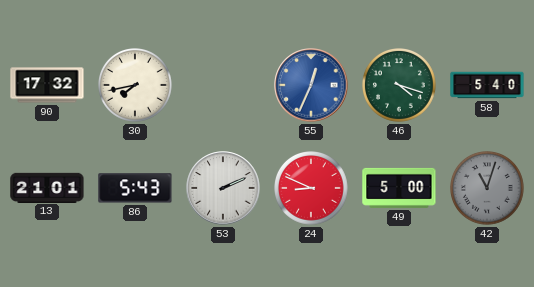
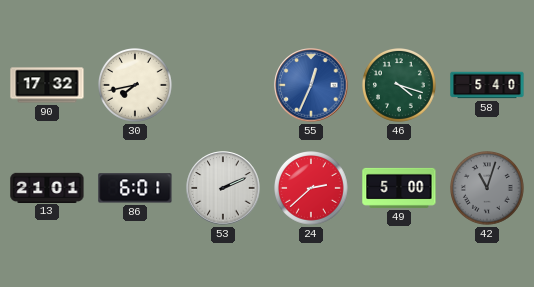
86: 5:43 -> 6:01
24: 8:49 -> 2:38
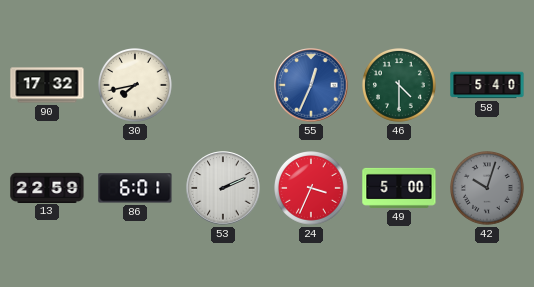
46: 4:18 -> 4:30
13: 21:01 -> 22:59
24: 2:38 -> 3:34
42: 11:03 -> 10:03
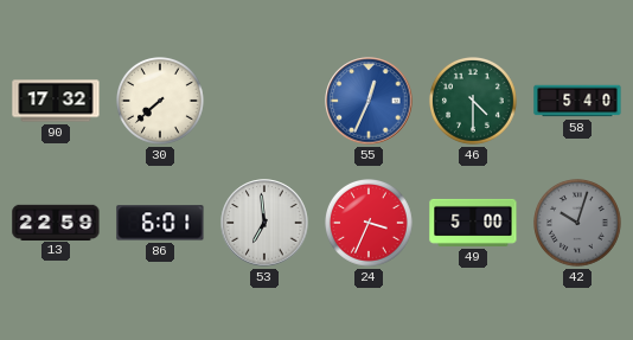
30: 7:43 -> 7:38
53: 2:11 -> 6:59
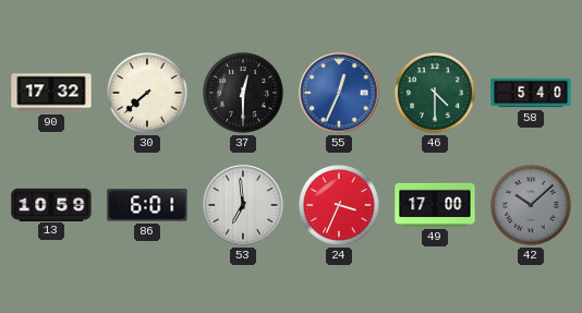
37: none -> 12:30
13: 22:59 -> 10:59
49: 5:00 -> 17:00
42: 10:03 -> 10:08
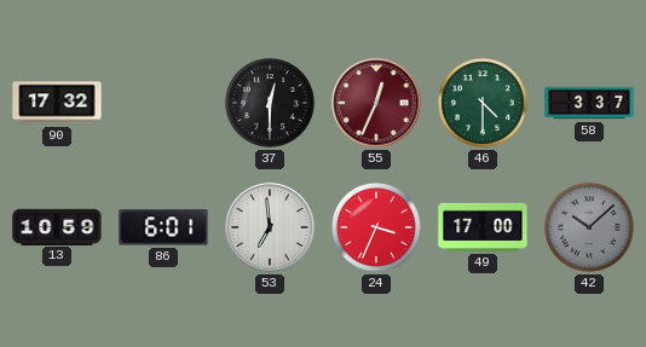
30: 7:38 -> none
55 dial: blue -> burgundy
58: 5:40 -> 3:37
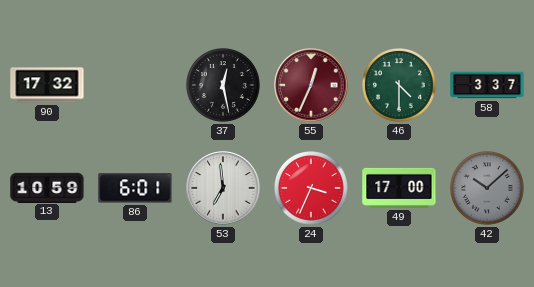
37: 12:30 -> 12:28
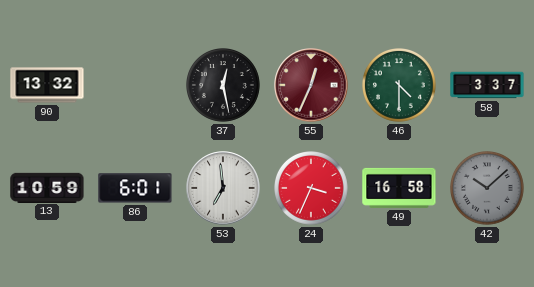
90: 17:32 -> 13:32
49: 17:00 -> 16:58
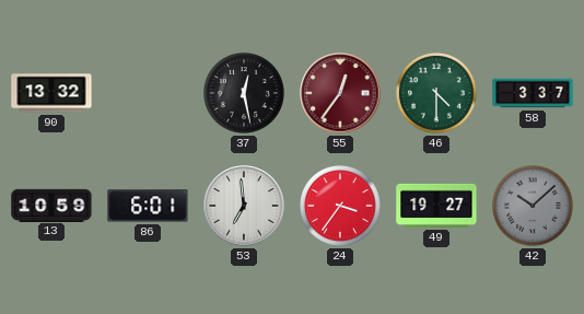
55: 12:34 -> 12:36
24: 3:34 -> 3:36
49: 16:58 -> 19:27
